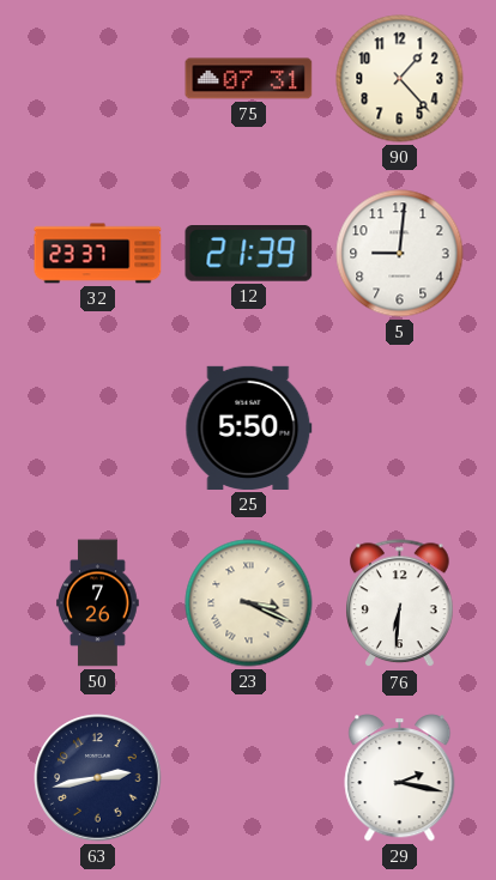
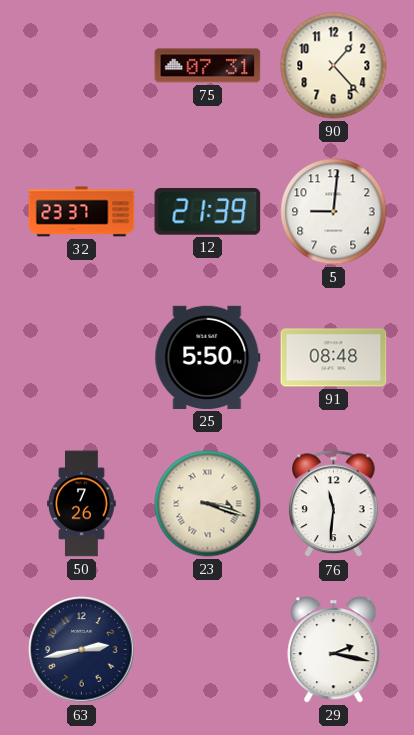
91: none -> 08:48
23: 3:19 -> 3:18
76: 6:31 -> 11:31
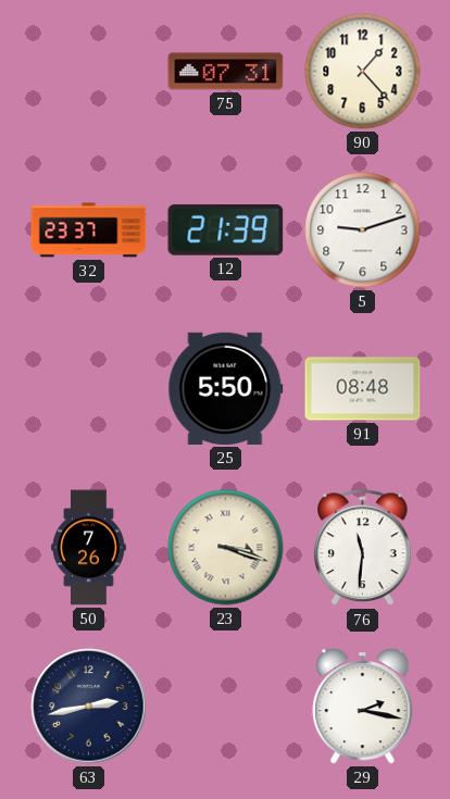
5: 9:01 -> 9:12
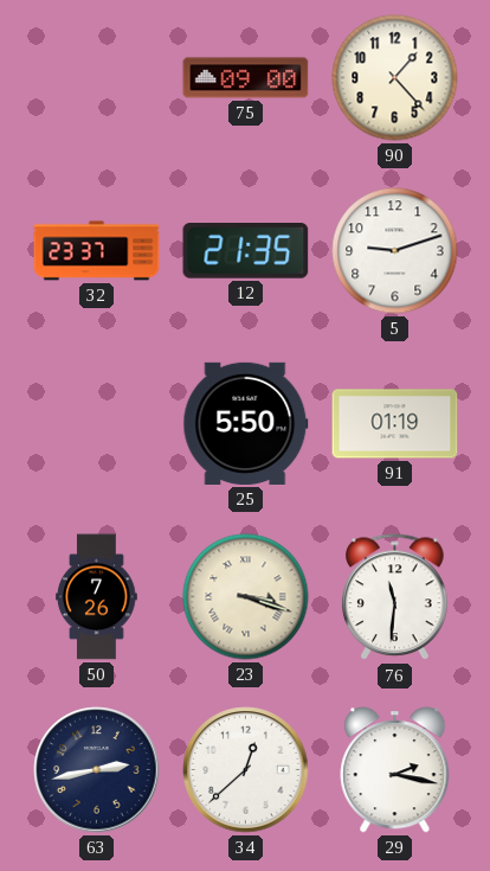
75: 07:31 -> 09:00
12: 21:39 -> 21:35
91: 08:48 -> 01:19
34: none -> 12:38
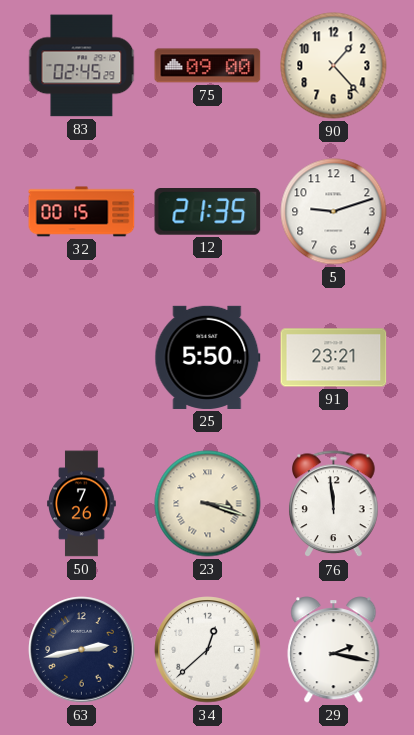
83: none -> 02:45
32: 23:37 -> 00:15
91: 01:19 -> 23:21
76: 11:31 -> 11:59
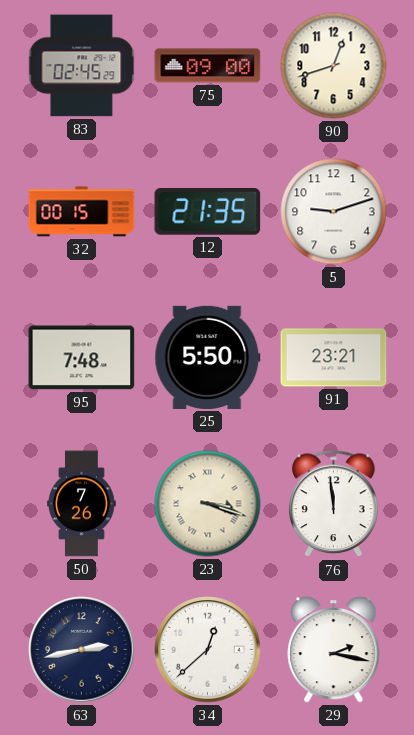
90: 1:23 -> 12:42
95: none -> 7:48
